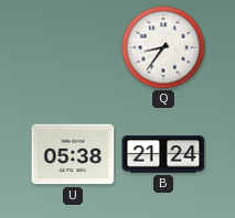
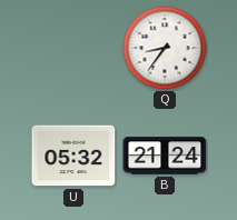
U: 05:38 -> 05:32
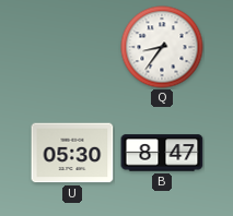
U: 05:32 -> 05:30
B: 21:24 -> 8:47
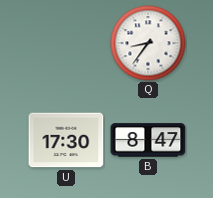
U: 05:30 -> 17:30
